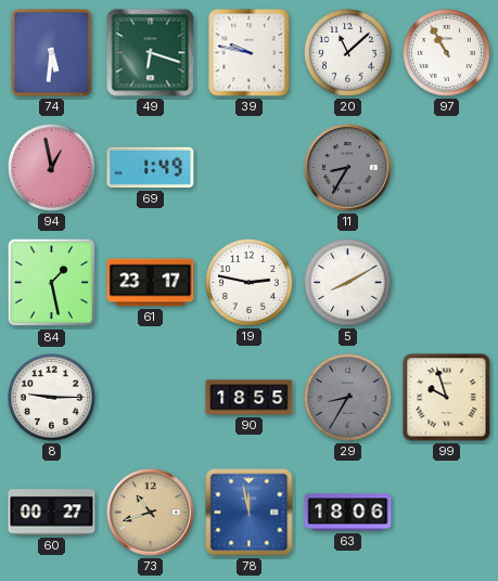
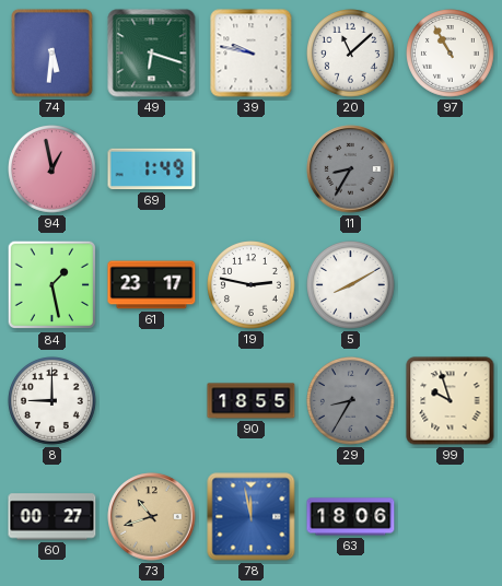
8: 9:15 -> 9:00
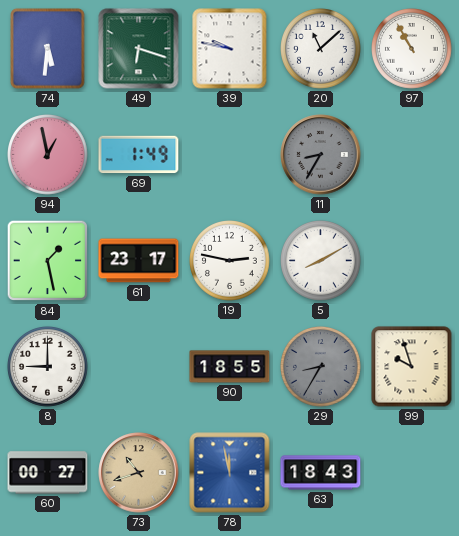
63: 18:06 -> 18:43
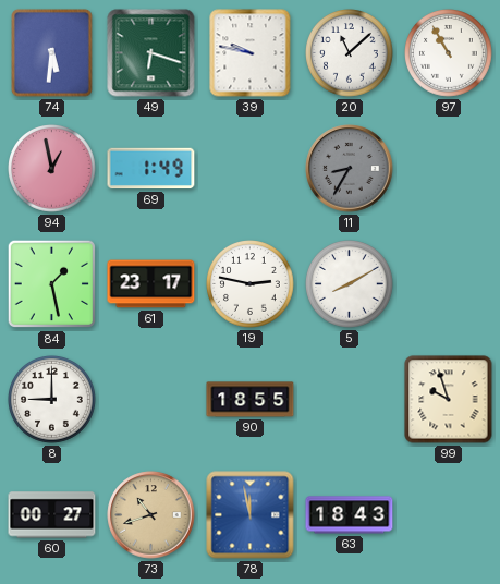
29: 8:35 -> none
